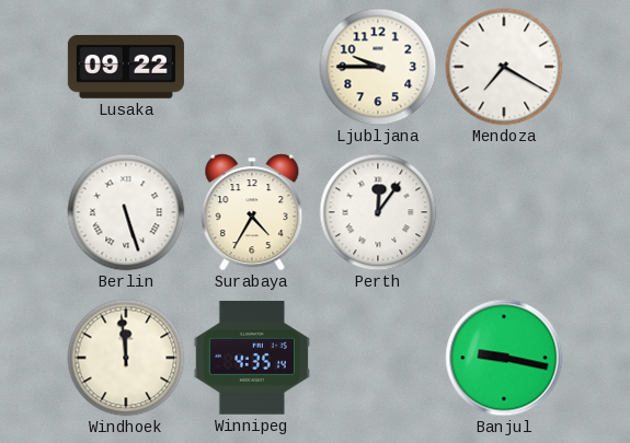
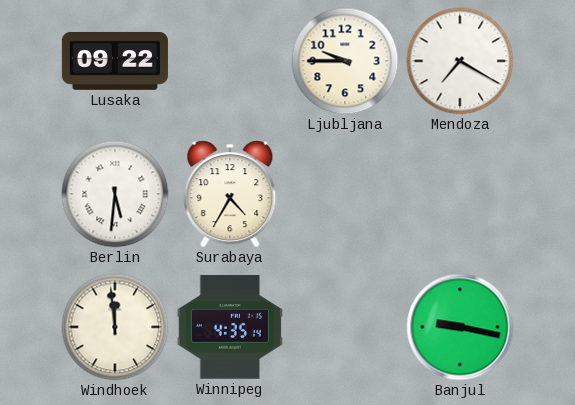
Berlin: 5:27 -> 5:31
Perth: 12:06 -> none
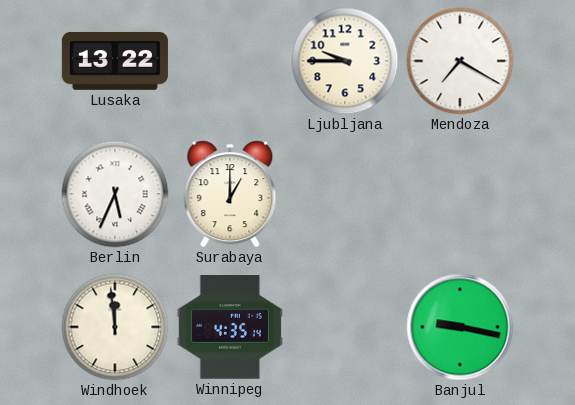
Lusaka: 09:22 -> 13:22
Berlin: 5:31 -> 5:34
Surabaya: 4:35 -> 1:00
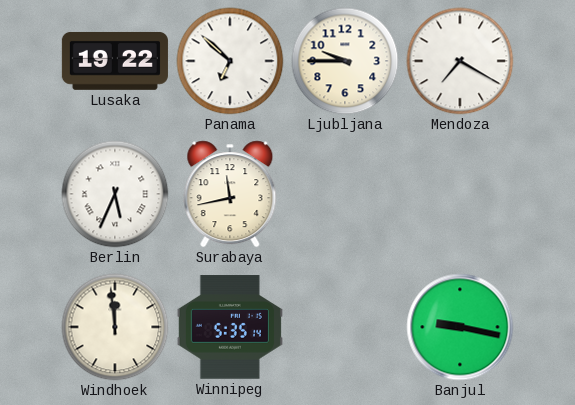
Lusaka: 13:22 -> 19:22
Panama: none -> 6:52
Surabaya: 1:00 -> 11:43
Winnipeg: 4:35 -> 5:35
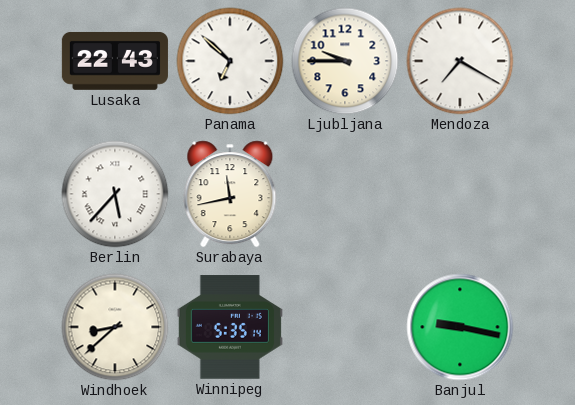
Lusaka: 19:22 -> 22:43
Berlin: 5:34 -> 5:37
Windhoek: 11:59 -> 8:38
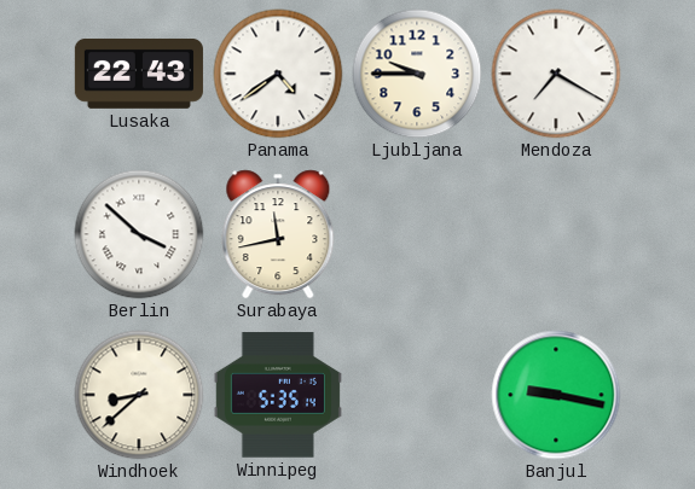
Panama: 6:52 -> 4:39
Berlin: 5:37 -> 3:52
